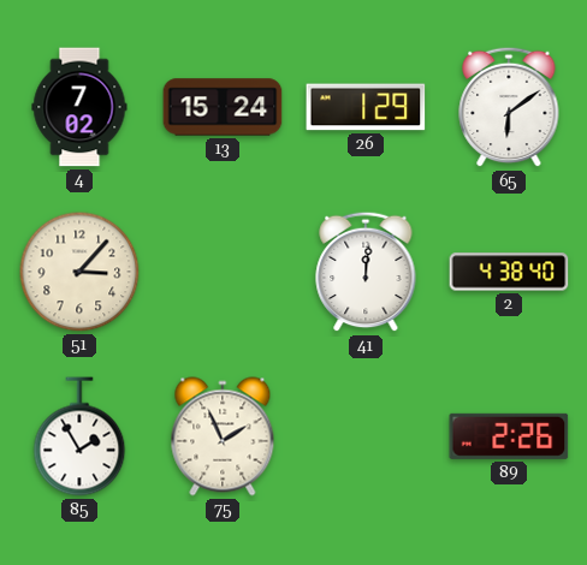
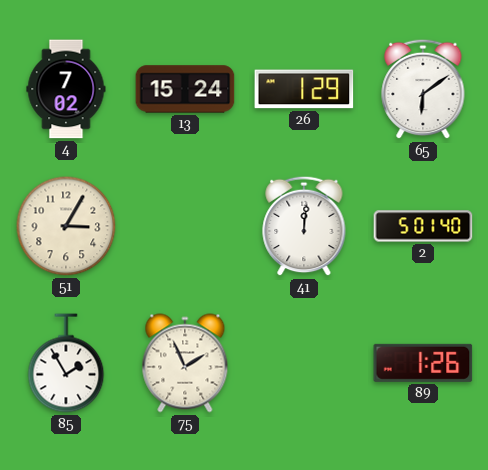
51: 3:07 -> 3:05
2: 4:38 -> 5:01
89: 2:26 -> 1:26
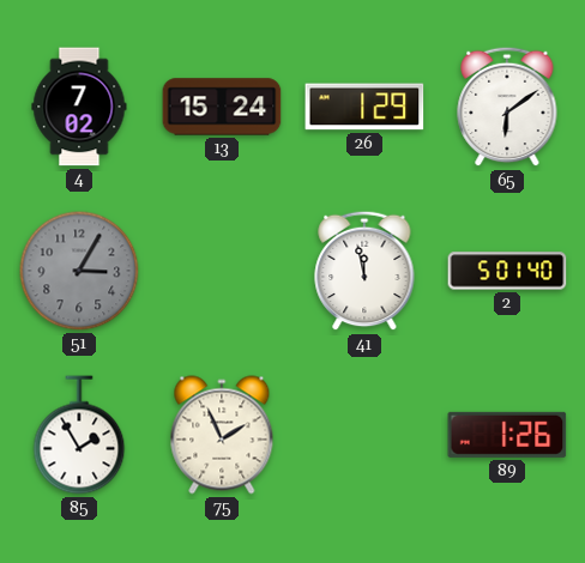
51 dial: cream -> grey
41: 12:01 -> 11:58
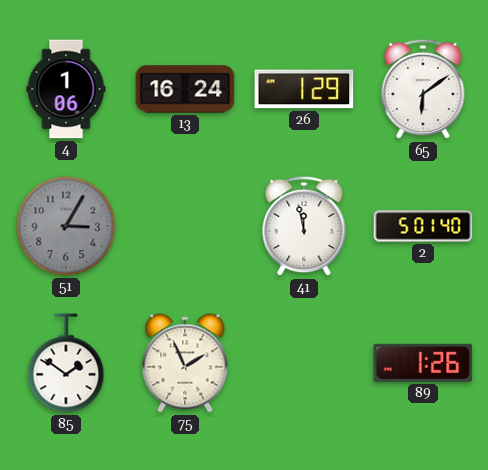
4: 7:02 -> 1:06
13: 15:24 -> 16:24
85: 1:55 -> 1:51
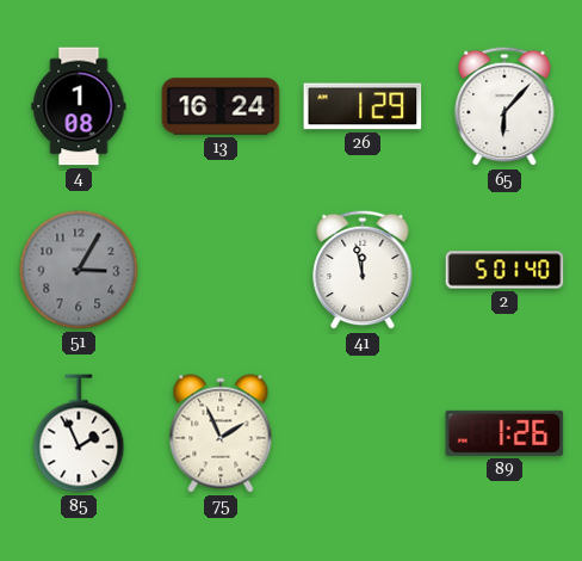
4: 1:06 -> 1:08
65: 6:09 -> 6:07
85: 1:51 -> 1:56
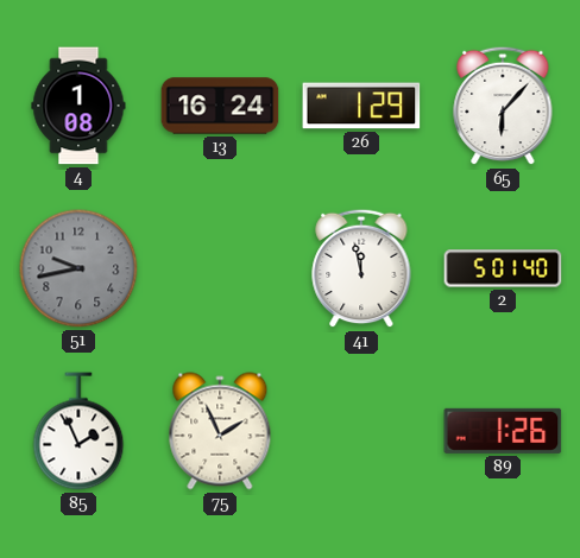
51: 3:05 -> 9:43
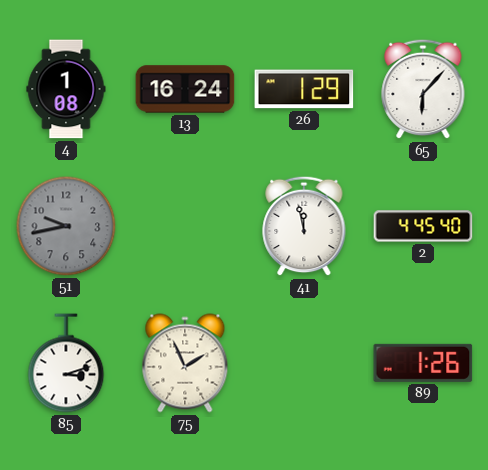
2: 5:01 -> 4:45
85: 1:56 -> 3:12
